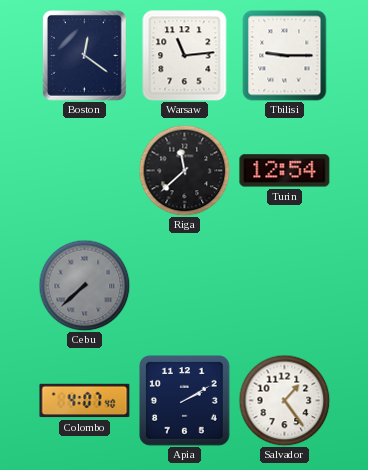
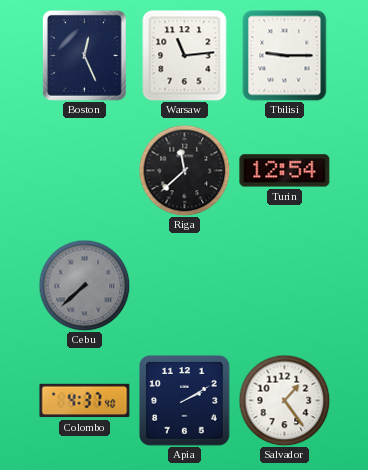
Boston: 12:21 -> 12:26
Colombo: 4:07 -> 4:37
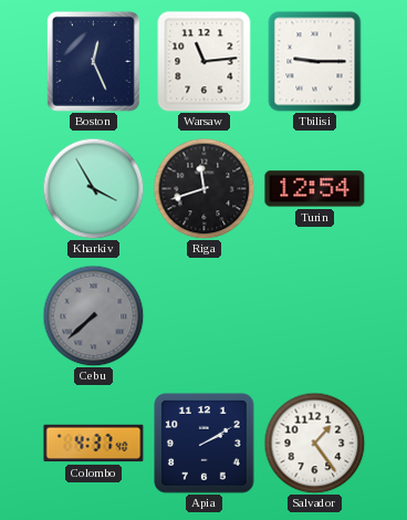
Kharkiv: none -> 3:55
Riga: 11:38 -> 11:42
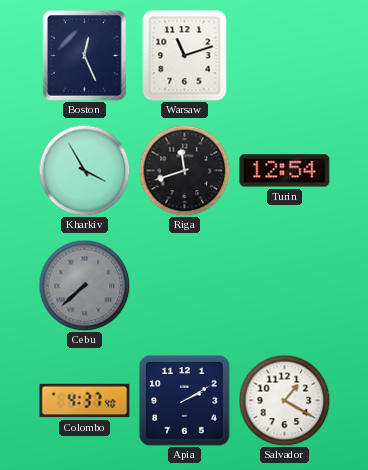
Warsaw: 11:14 -> 11:12
Tbilisi: 9:15 -> none
Salvador: 1:24 -> 1:20
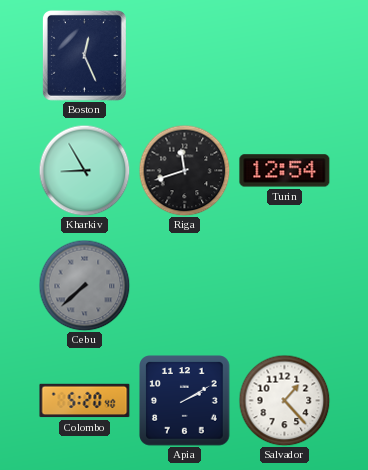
Warsaw: 11:12 -> none
Kharkiv: 3:55 -> 8:55
Colombo: 4:37 -> 5:20
Salvador: 1:20 -> 1:23
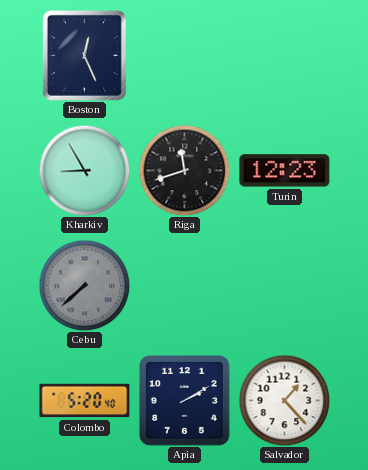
Turin: 12:54 -> 12:23
